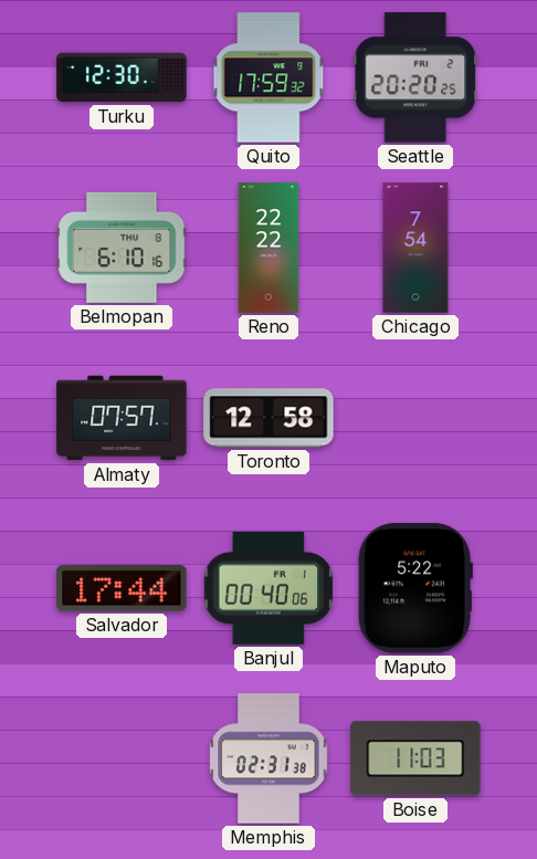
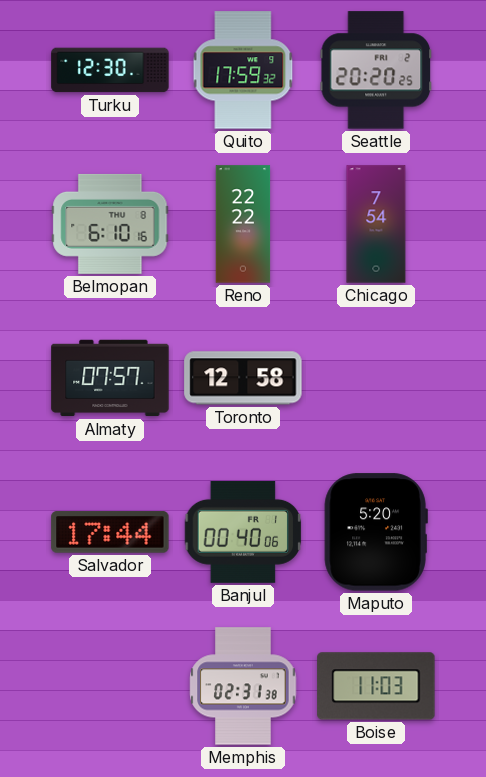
Maputo: 5:22 -> 5:20
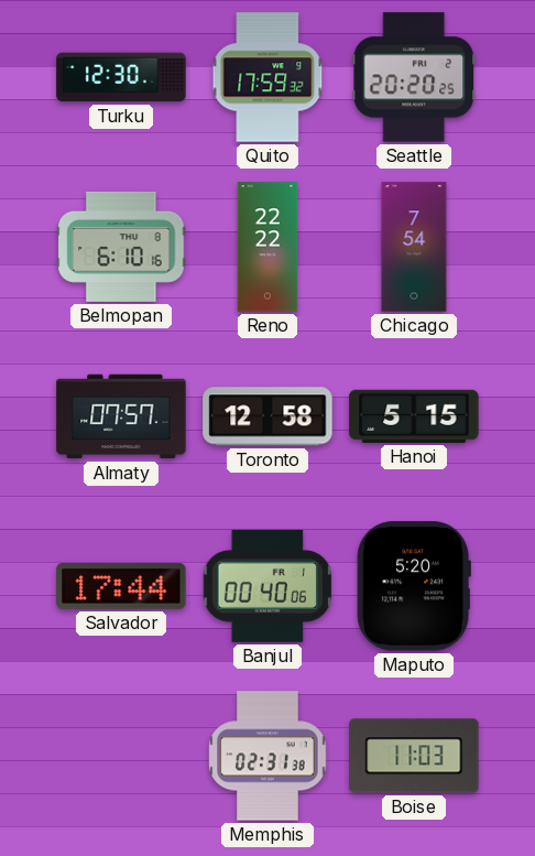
Hanoi: none -> 5:15
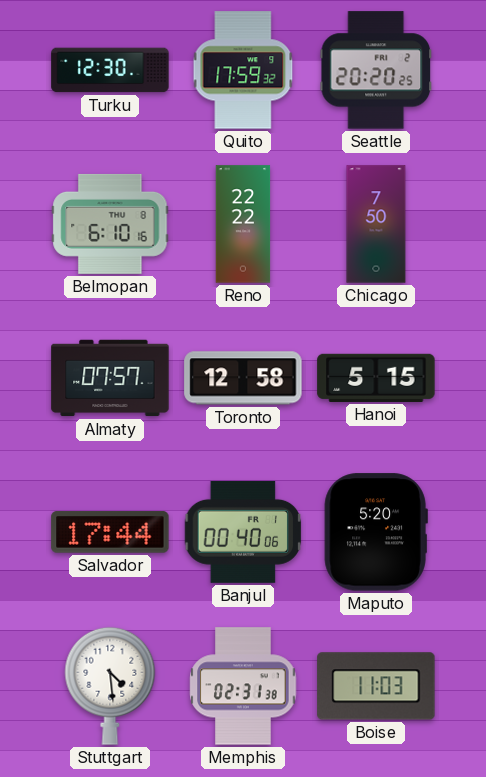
Chicago: 7:54 -> 7:50
Stuttgart: none -> 4:29
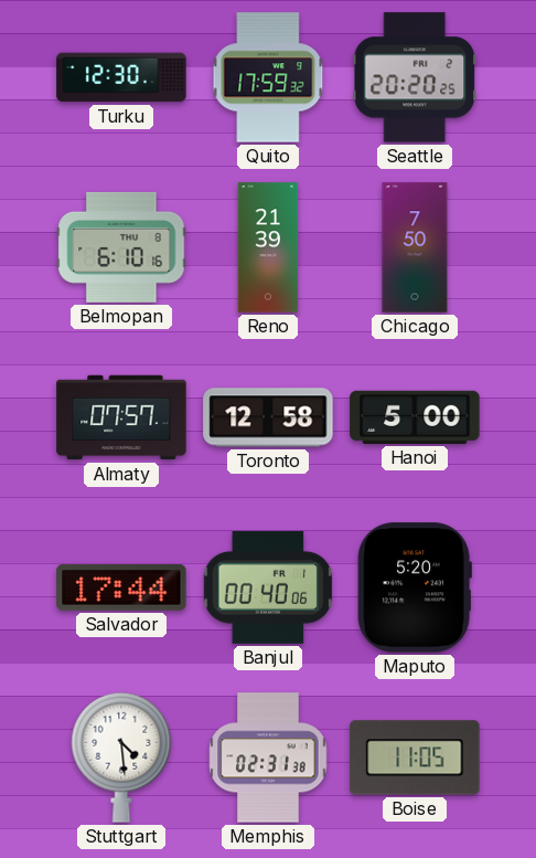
Reno: 22:22 -> 21:39
Hanoi: 5:15 -> 5:00
Boise: 11:03 -> 11:05
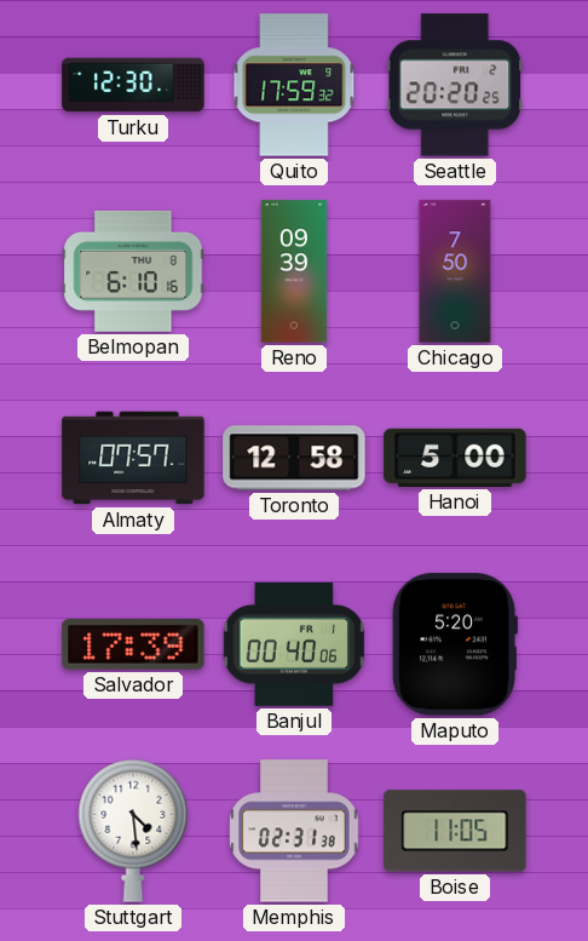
Reno: 21:39 -> 09:39
Salvador: 17:44 -> 17:39
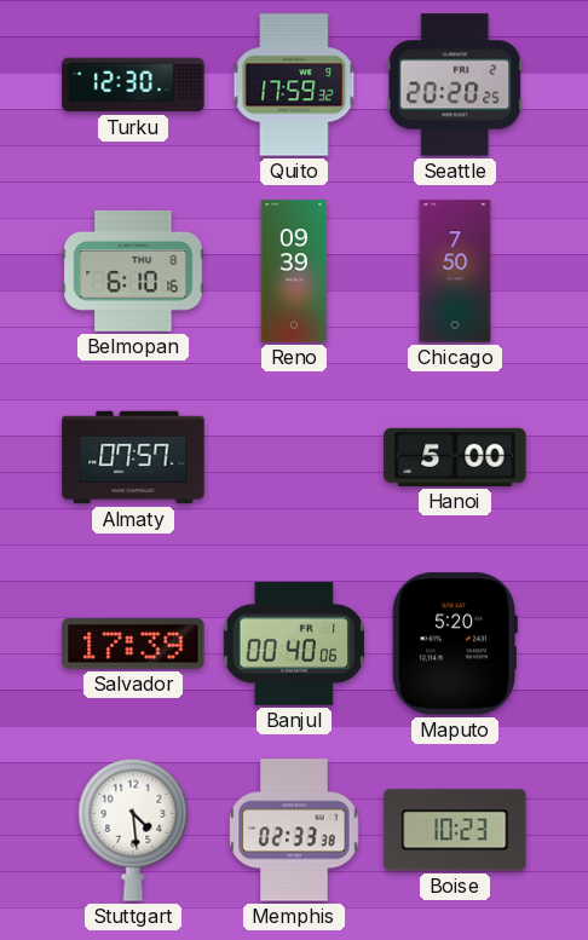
Toronto: 12:58 -> none
Memphis: 02:31 -> 02:33
Boise: 11:05 -> 10:23
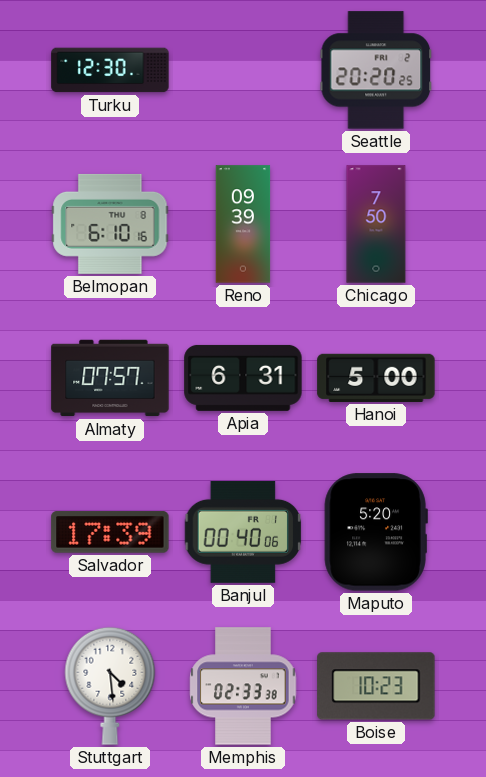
Quito: 17:59 -> none
Apia: none -> 6:31
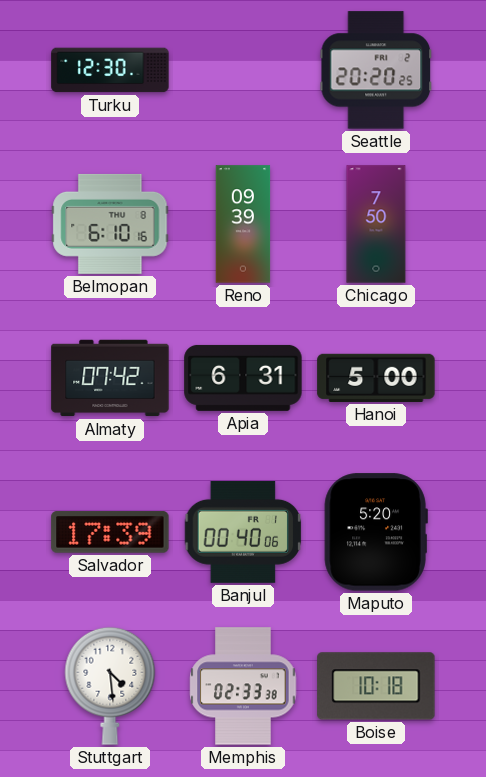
Almaty: 07:57 -> 07:42
Boise: 10:23 -> 10:18
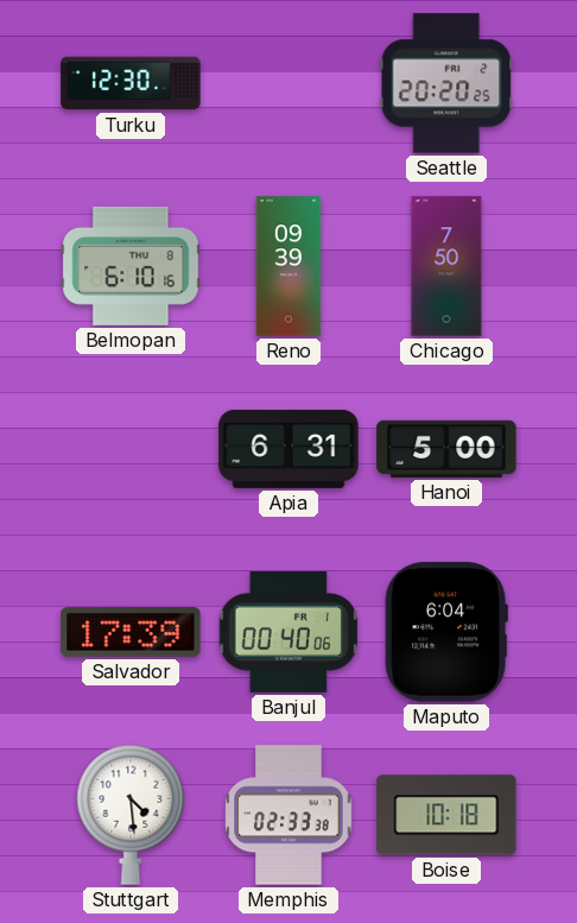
Almaty: 07:42 -> none
Maputo: 5:20 -> 6:04
